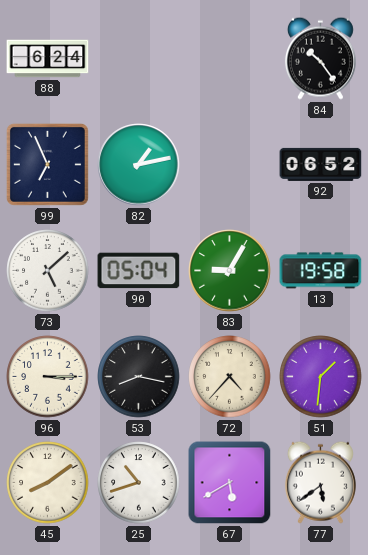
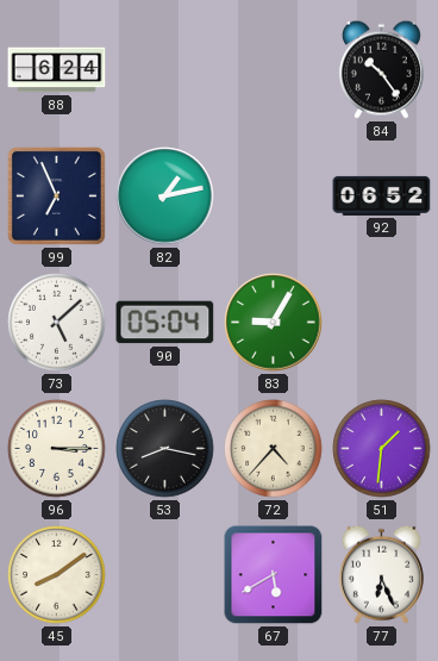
13: 19:58 -> none
25: 10:42 -> none
77: 5:39 -> 6:26
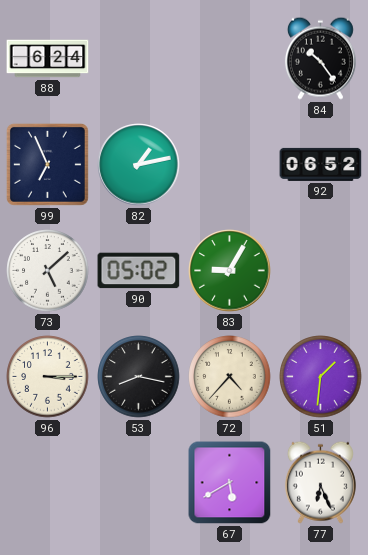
90: 05:04 -> 05:02
45: 8:09 -> none
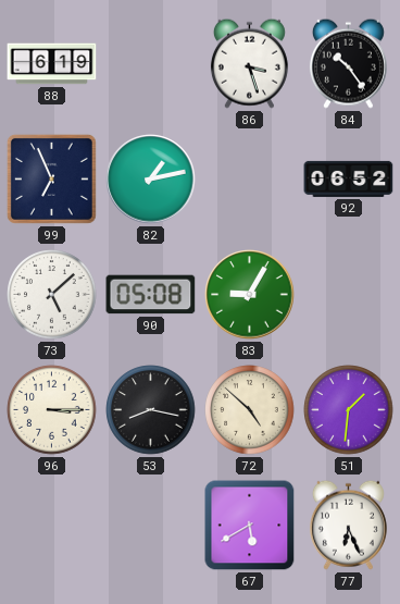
88: 6:24 -> 6:19
86: none -> 3:27
90: 05:02 -> 05:08
72: 4:37 -> 4:52
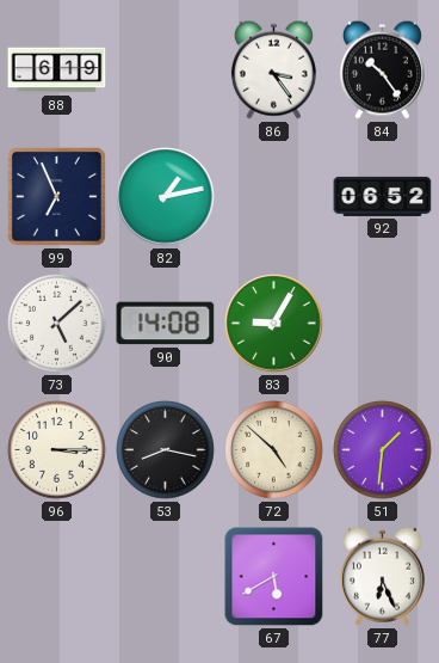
86: 3:27 -> 3:24
90: 05:08 -> 14:08
